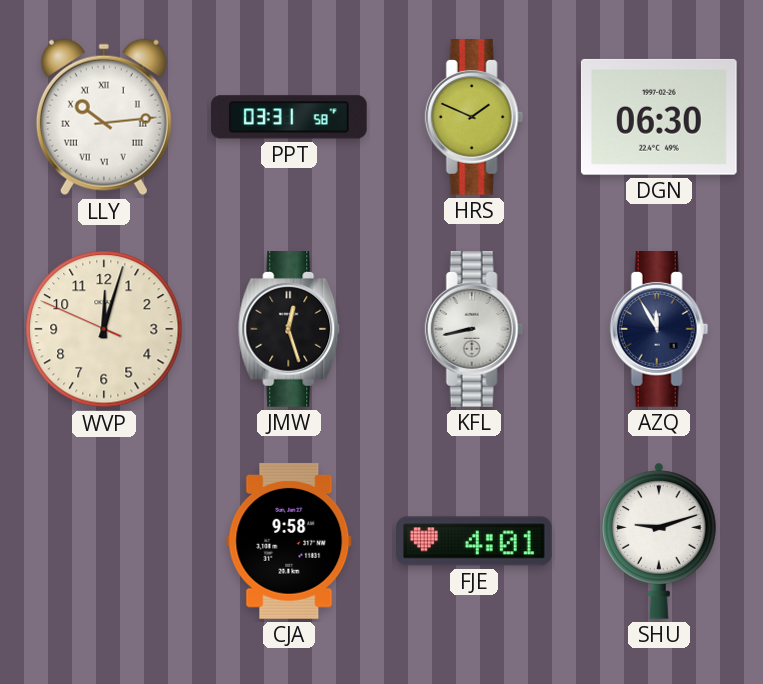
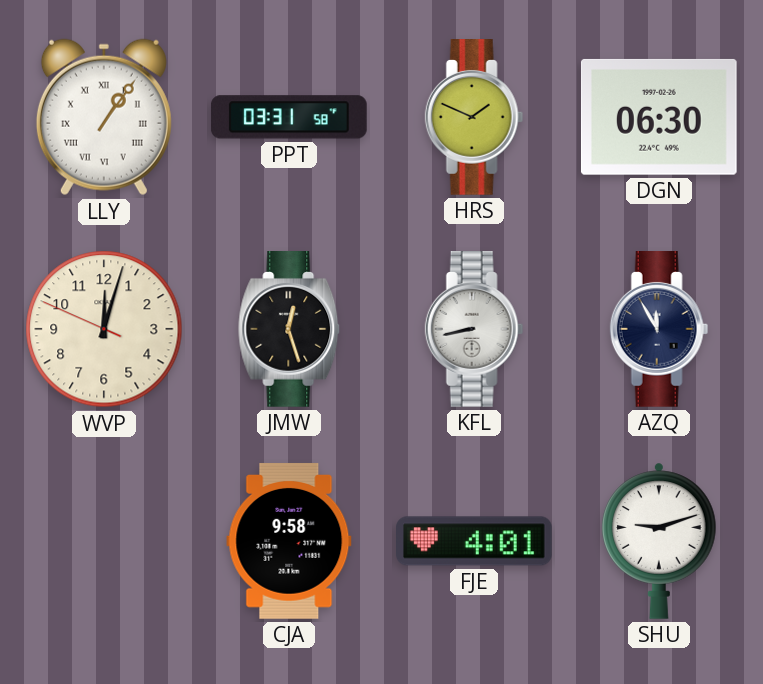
LLY: 10:14 -> 1:06
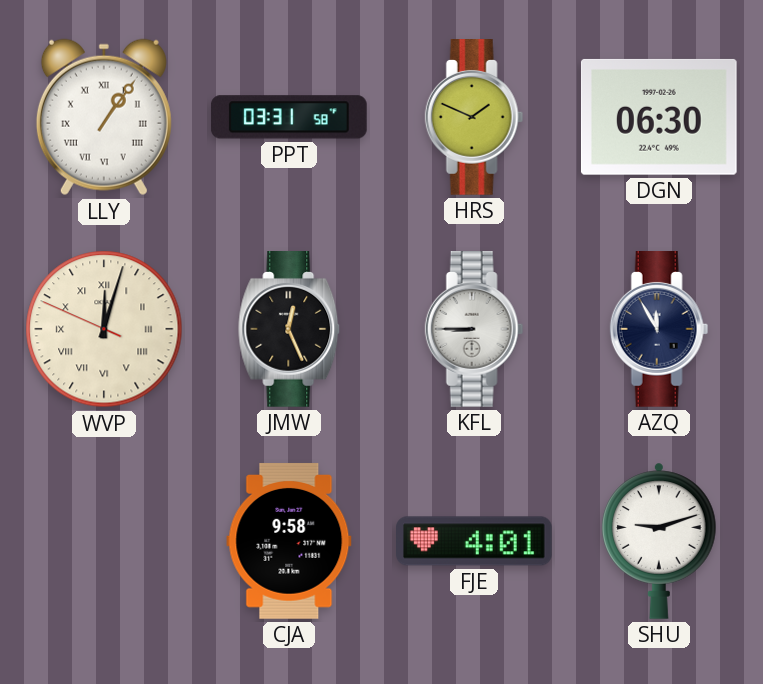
WVP numerals: Arabic -> Roman
JMW: 12:27 -> 12:26
KFL: 8:43 -> 8:45
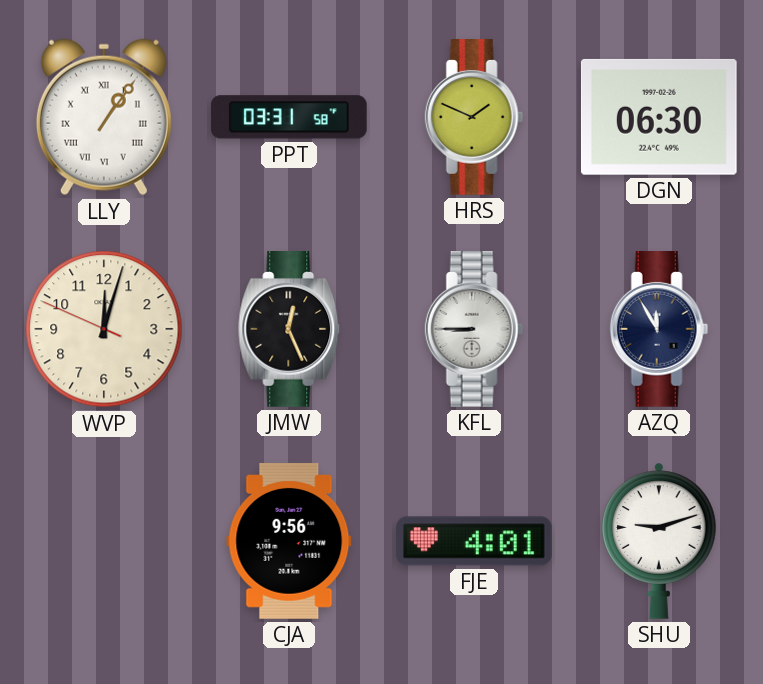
WVP numerals: Roman -> Arabic
CJA: 9:58 -> 9:56
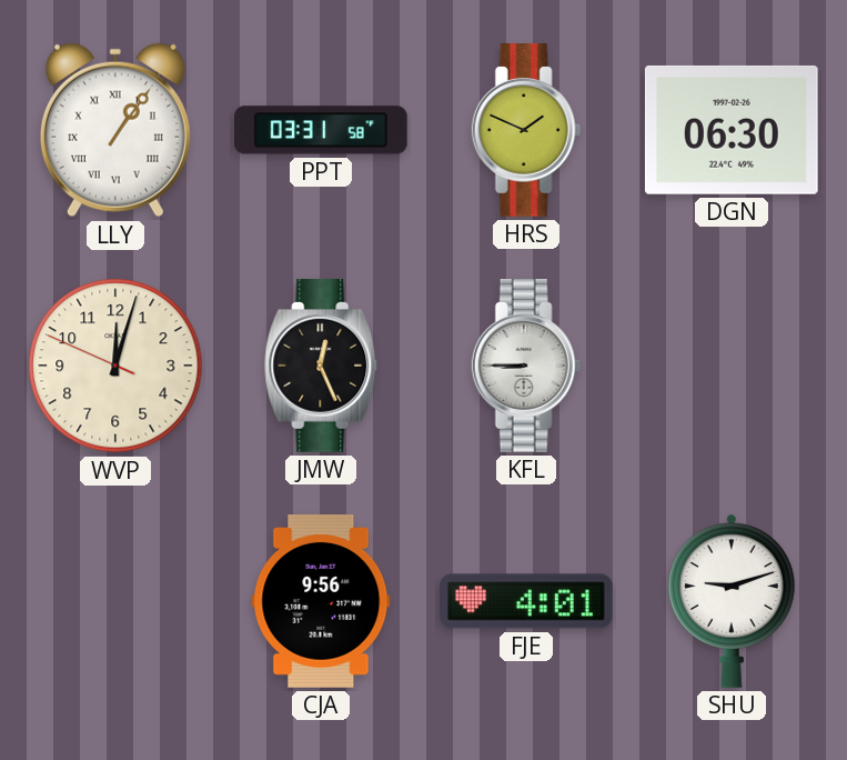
AZQ: 11:55 -> none
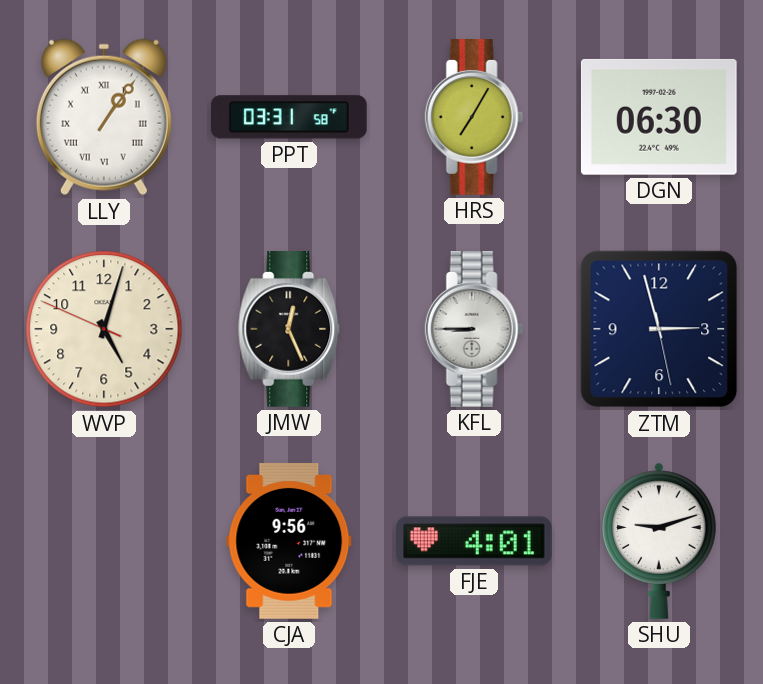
HRS: 1:49 -> 7:05
WVP: 12:02 -> 5:02
ZTM: none -> 2:57
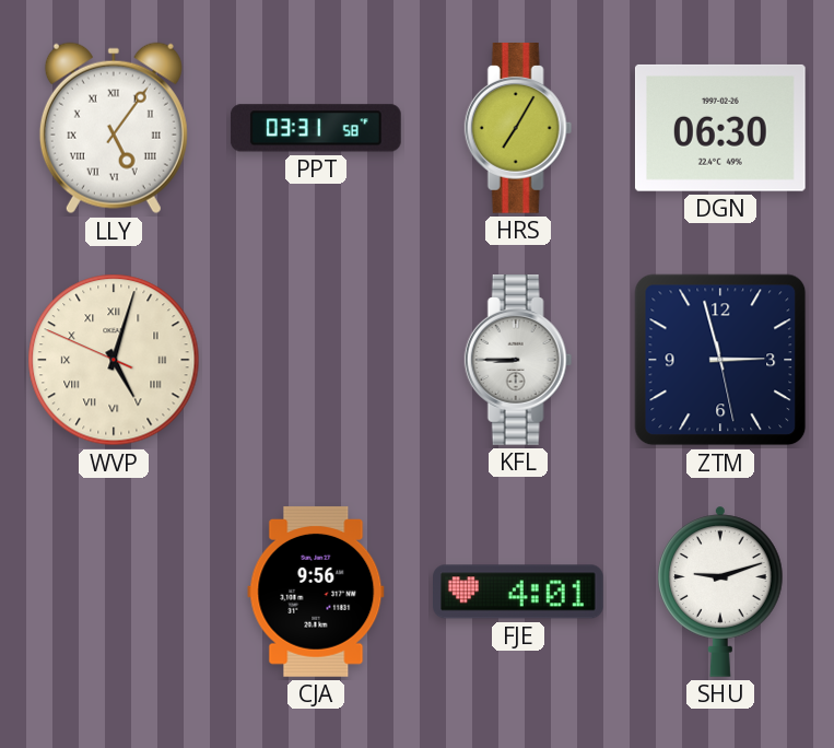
LLY: 1:06 -> 5:06
WVP numerals: Arabic -> Roman
JMW: 12:26 -> none
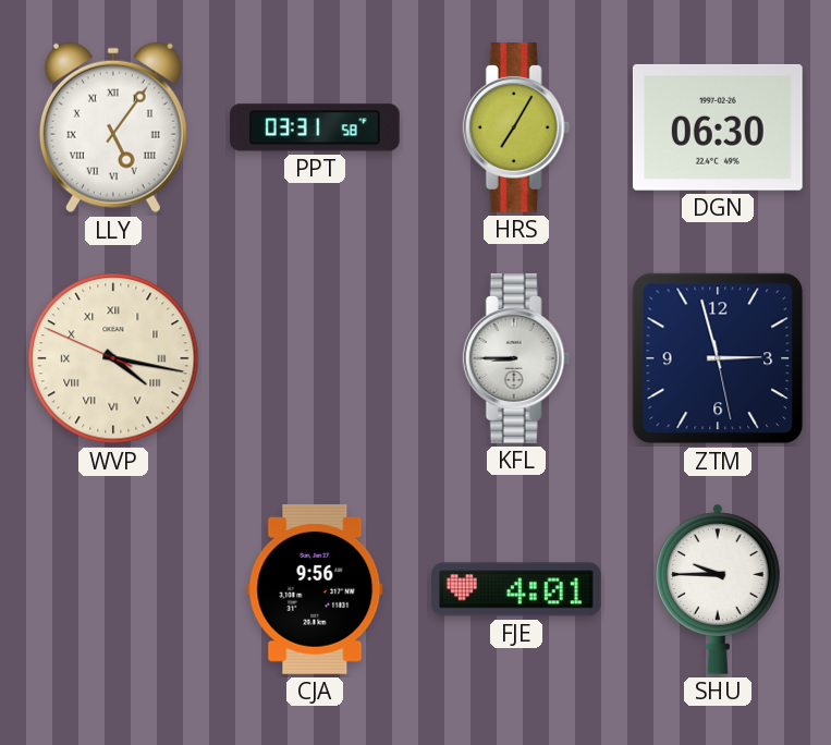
WVP: 5:02 -> 4:16
SHU: 9:12 -> 9:45
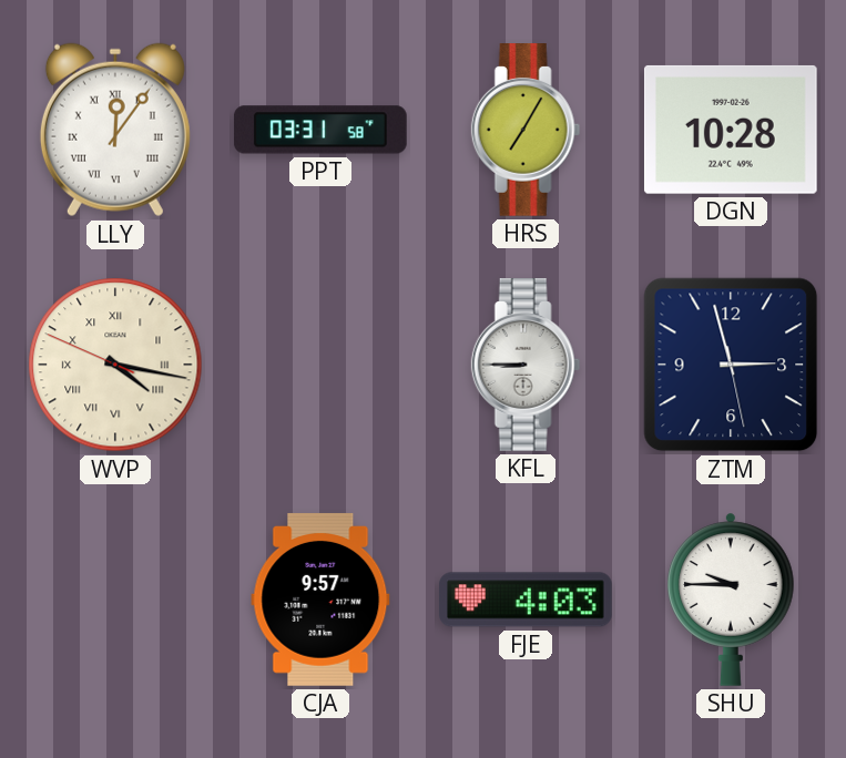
LLY: 5:06 -> 12:06
DGN: 06:30 -> 10:28
CJA: 9:56 -> 9:57
FJE: 4:01 -> 4:03
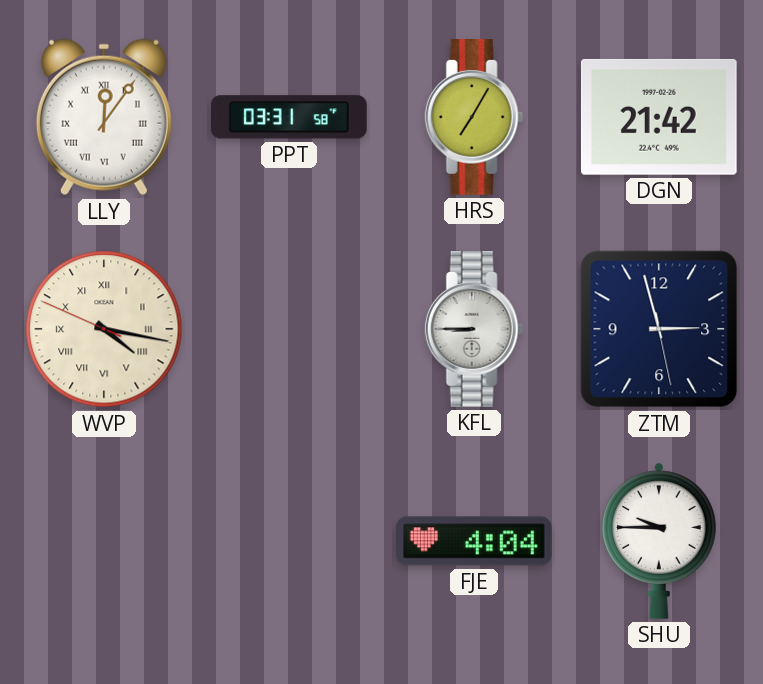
DGN: 10:28 -> 21:42
CJA: 9:57 -> none
FJE: 4:03 -> 4:04
